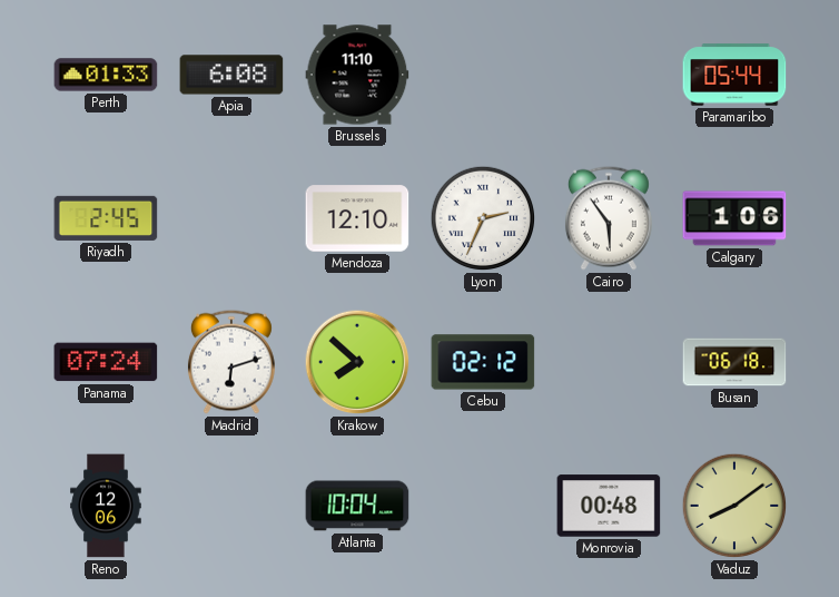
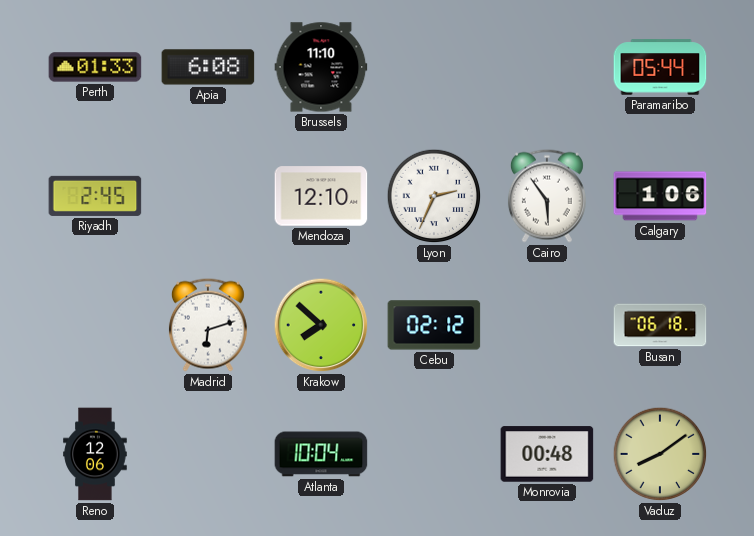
Panama: 07:24 -> none
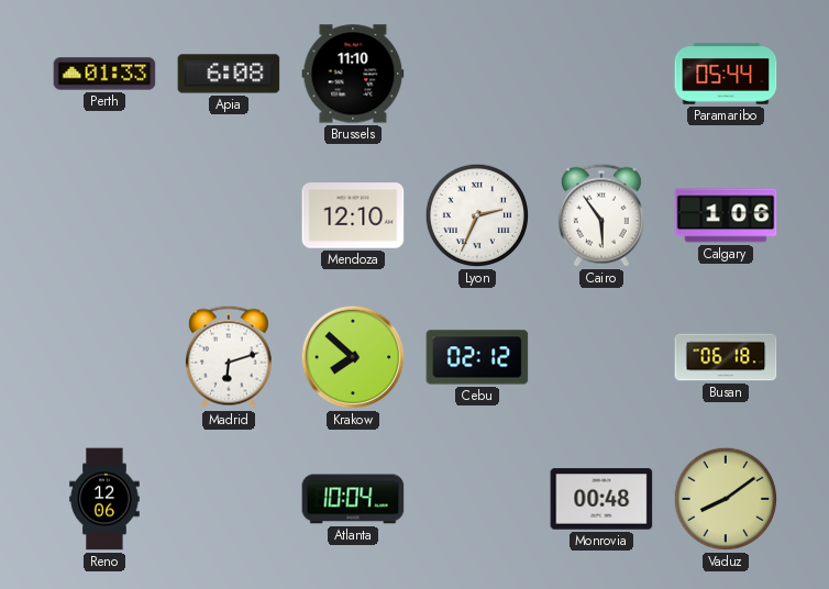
Riyadh: 2:45 -> none
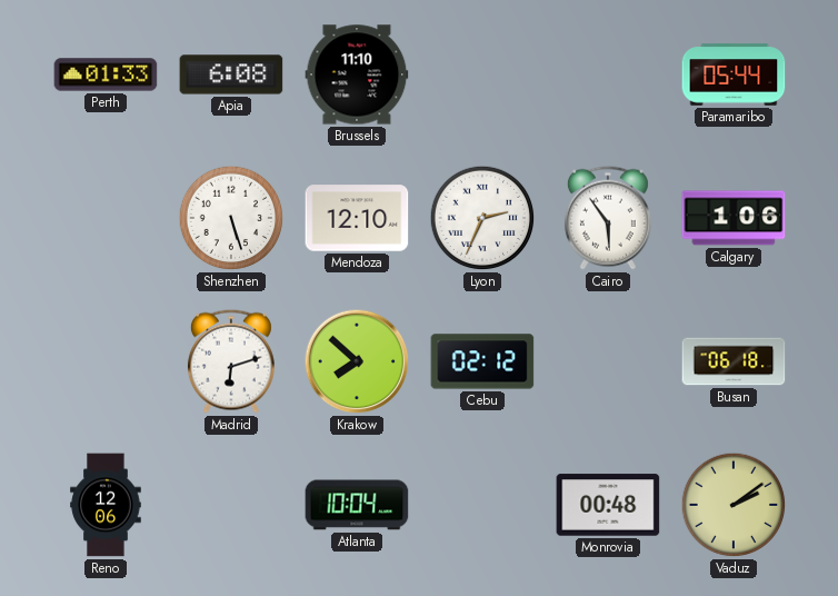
Shenzhen: none -> 5:27
Vaduz: 8:09 -> 2:09
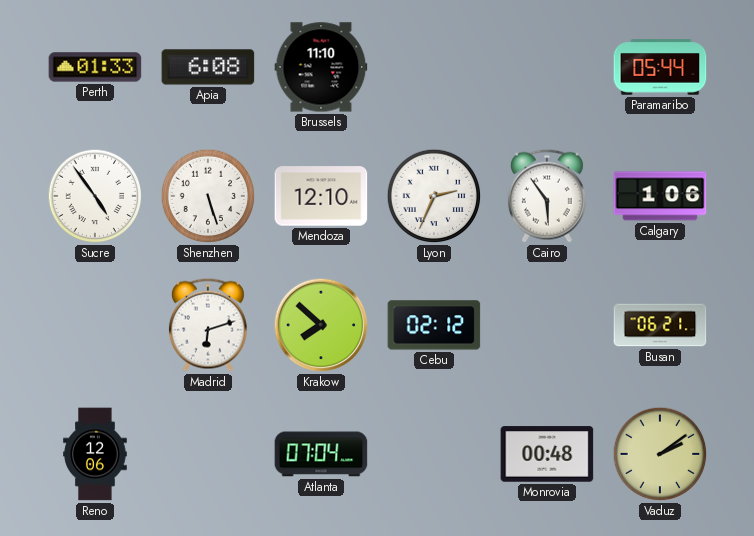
Sucre: none -> 4:54
Busan: 06:18 -> 06:21
Atlanta: 10:04 -> 07:04
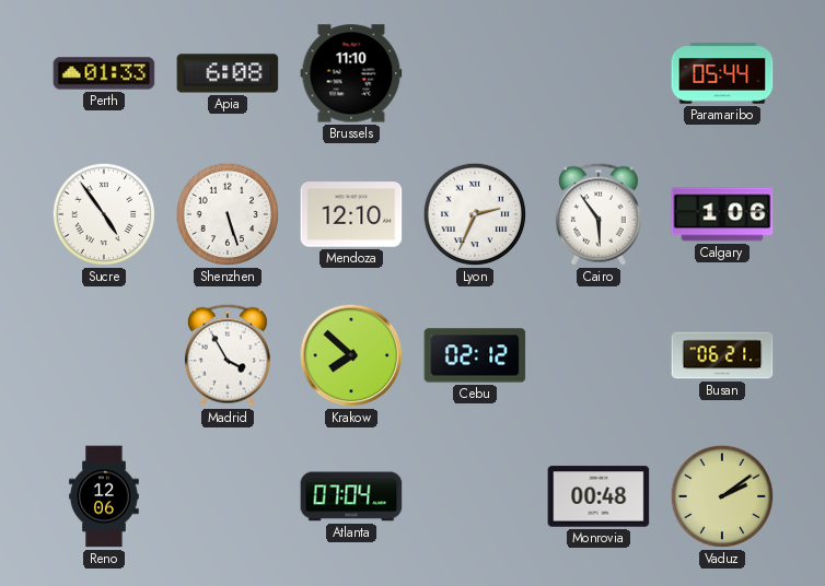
Madrid: 6:12 -> 3:55
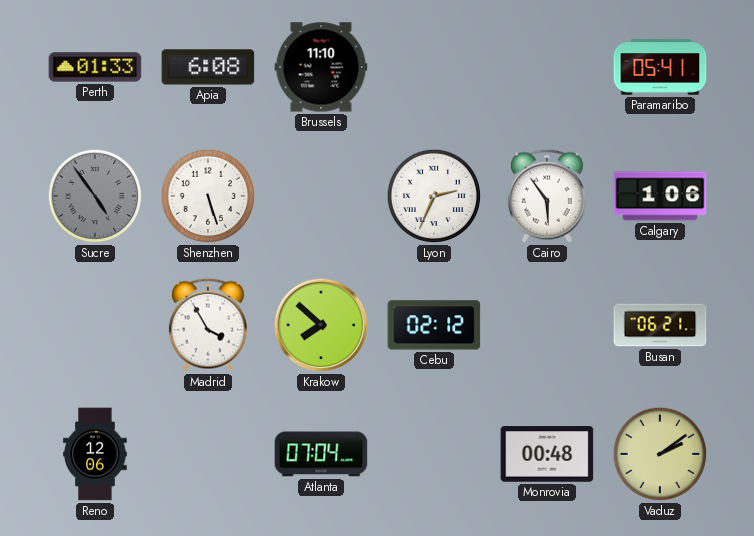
Paramaribo: 05:44 -> 05:41
Sucre dial: white -> grey
Mendoza: 12:10 -> none
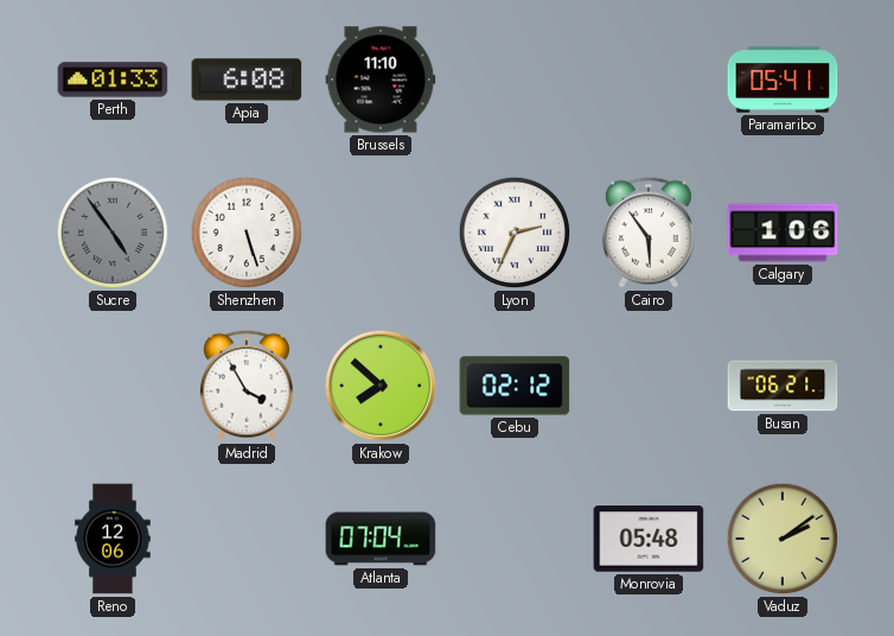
Monrovia: 00:48 -> 05:48
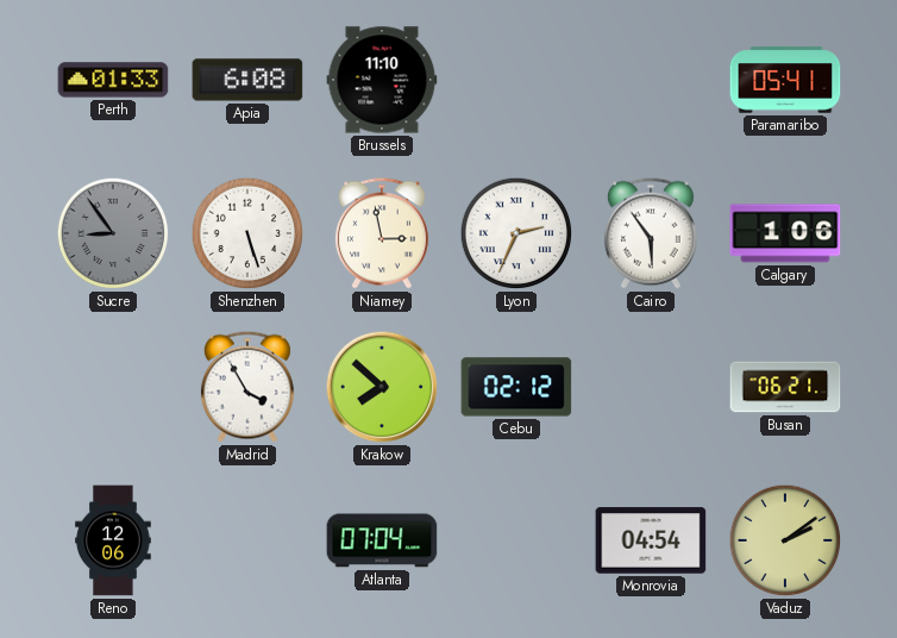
Sucre: 4:54 -> 8:54
Niamey: none -> 2:58
Monrovia: 05:48 -> 04:54
